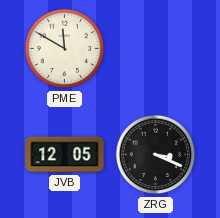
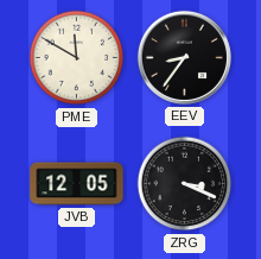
EEV: none -> 8:36
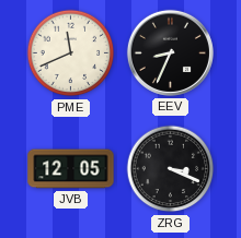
PME: 11:50 -> 11:41
EEV: 8:36 -> 8:34
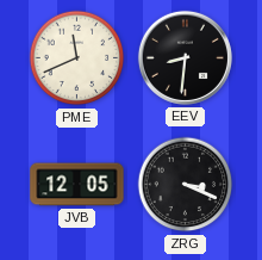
EEV: 8:34 -> 8:31
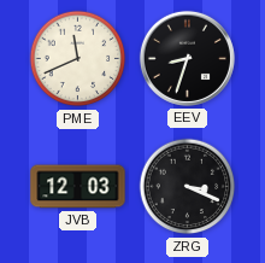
EEV: 8:31 -> 8:33
JVB: 12:05 -> 12:03
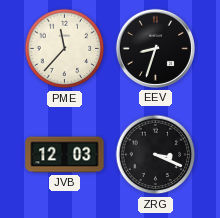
PME: 11:41 -> 11:37
